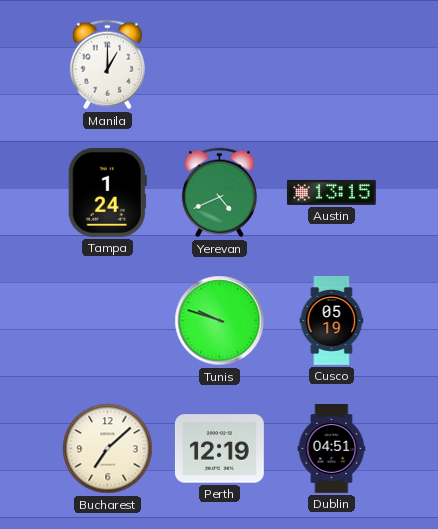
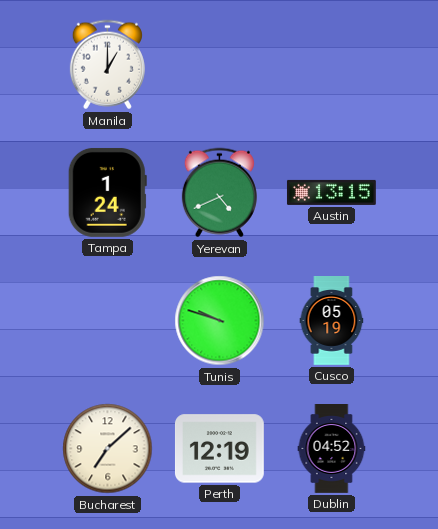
Dublin: 04:51 -> 04:52
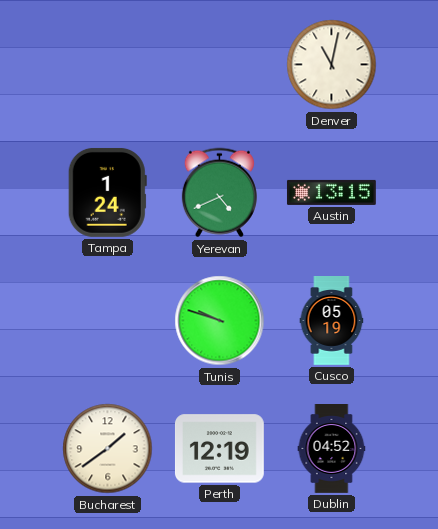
Manila: 1:00 -> none
Denver: none -> 11:02
Bucharest: 7:08 -> 1:39
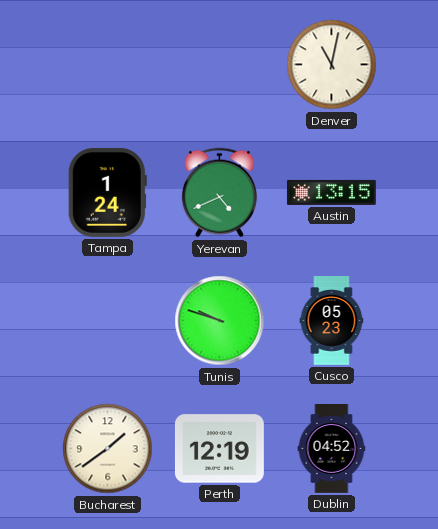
Cusco: 05:19 -> 05:23
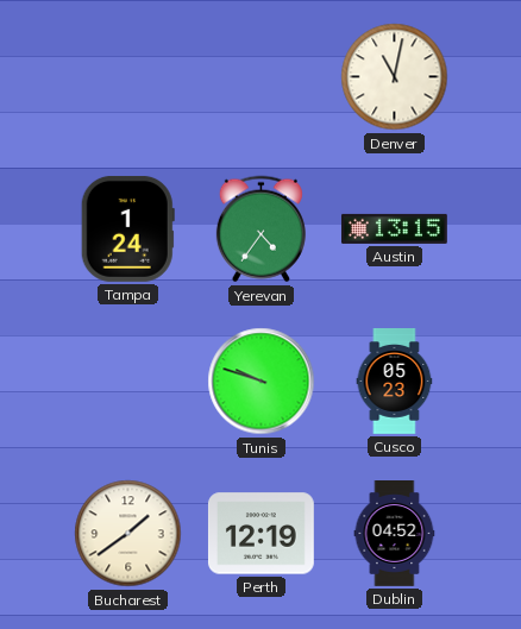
Yerevan: 4:41 -> 4:36
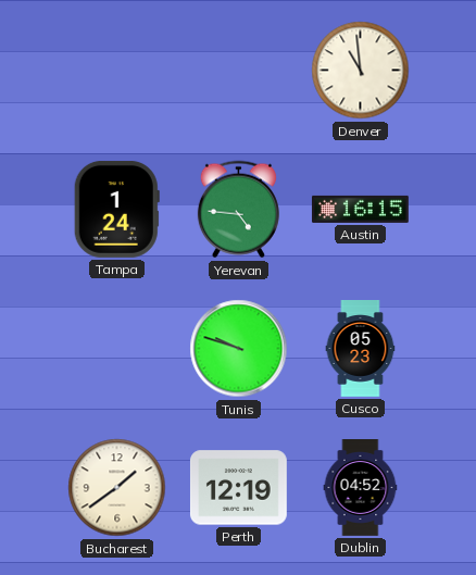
Denver: 11:02 -> 10:59
Yerevan: 4:36 -> 4:46
Austin: 13:15 -> 16:15
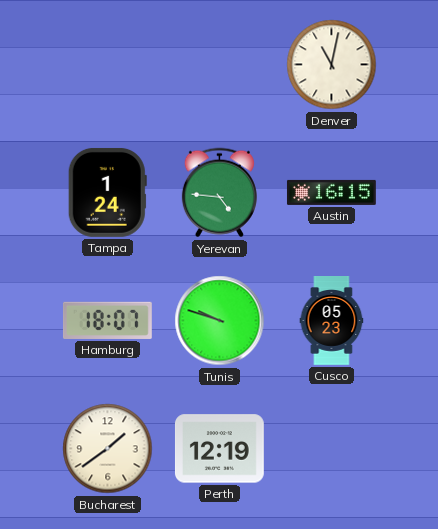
Denver: 10:59 -> 11:02
Hamburg: none -> 18:07
Dublin: 04:52 -> none
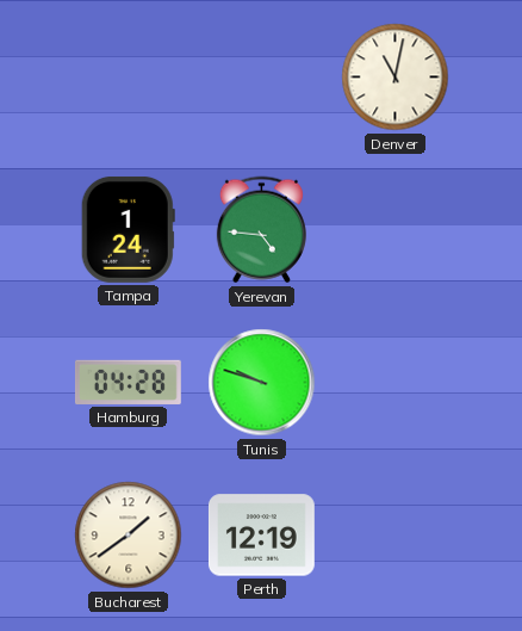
Austin: 16:15 -> none
Hamburg: 18:07 -> 04:28
Cusco: 05:23 -> none
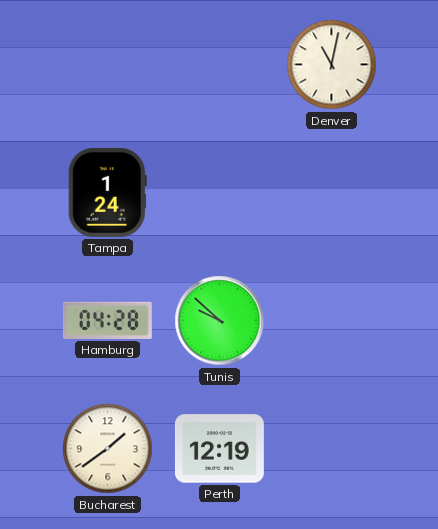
Yerevan: 4:46 -> none
Tunis: 9:48 -> 9:52
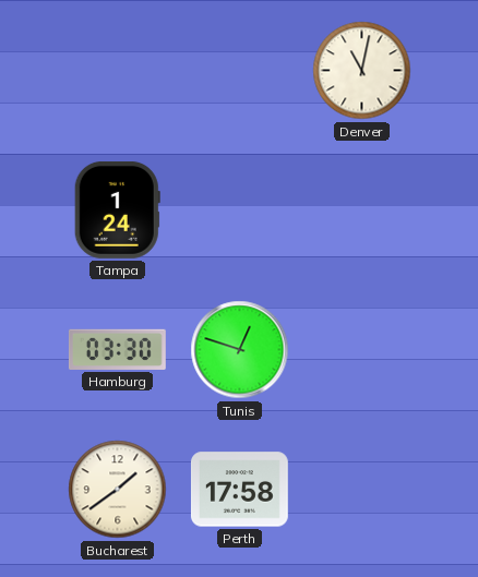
Hamburg: 04:28 -> 03:30
Tunis: 9:52 -> 12:48
Perth: 12:19 -> 17:58
